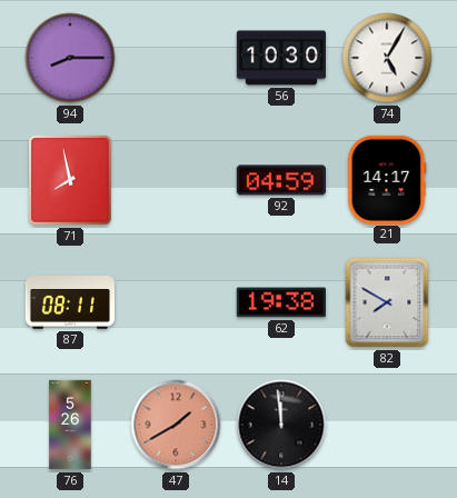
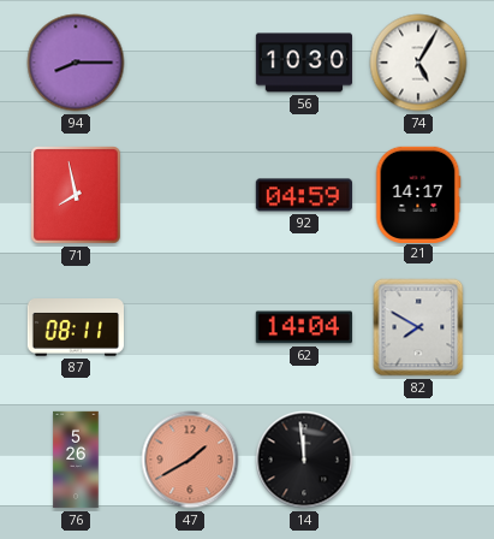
62: 19:38 -> 14:04
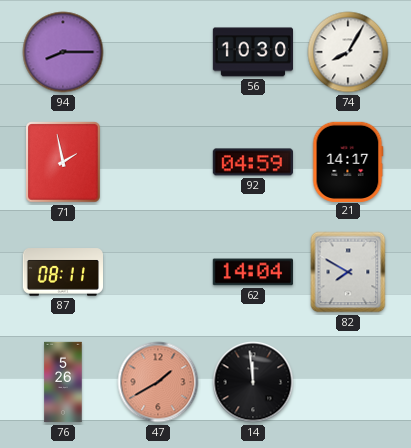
74: 5:05 -> 8:05
71: 7:58 -> 1:58
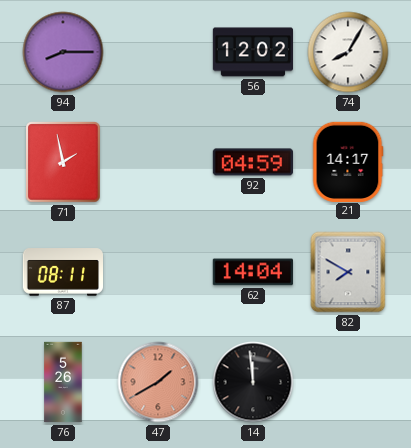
56: 10:30 -> 12:02
